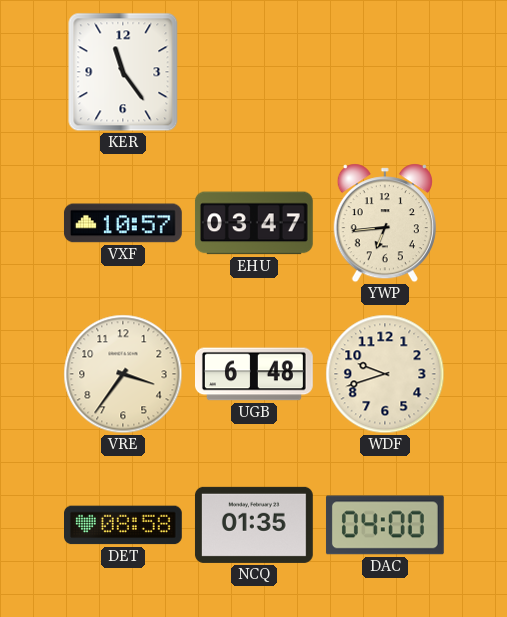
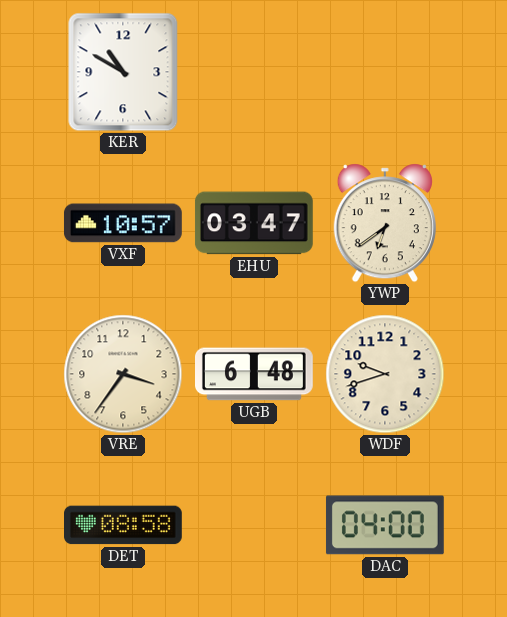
KER: 11:24 -> 10:50
YWP: 6:44 -> 6:39
NCQ: 01:35 -> none
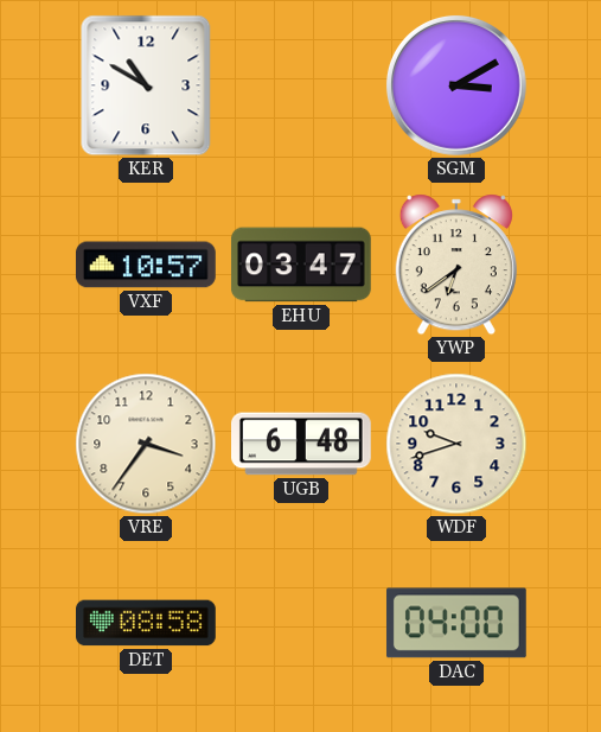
SGM: none -> 3:10
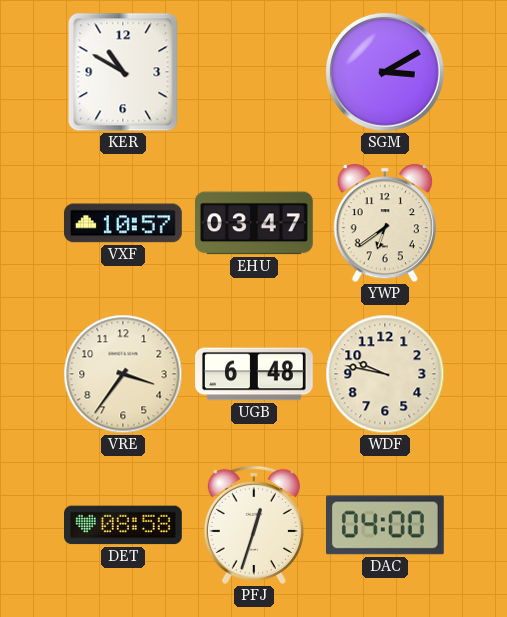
WDF: 9:42 -> 9:47
PFJ: none -> 12:33
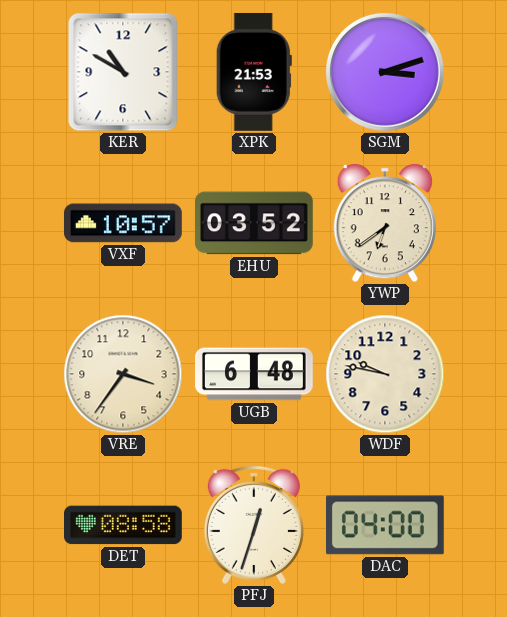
XPK: none -> 21:53
SGM: 3:10 -> 3:12
EHU: 03:47 -> 03:52
